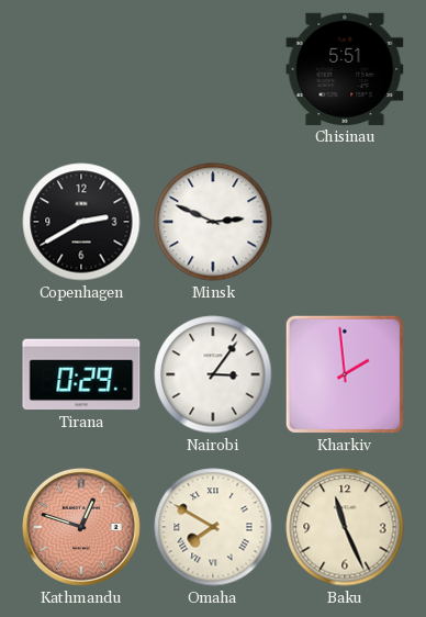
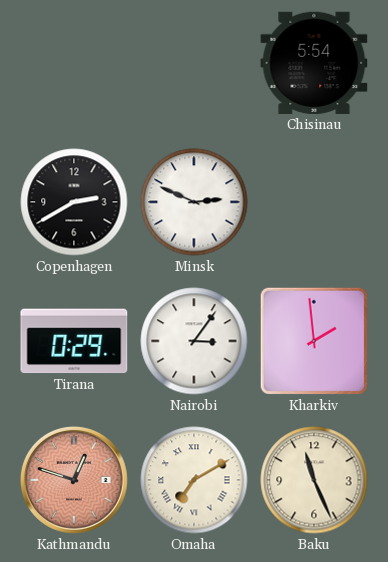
Chisinau: 5:51 -> 5:54
Omaha: 7:50 -> 7:10
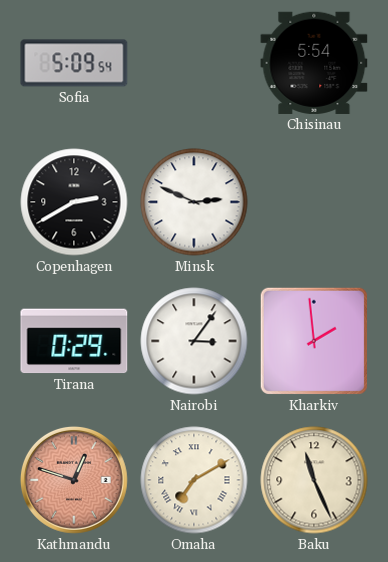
Sofia: none -> 5:09
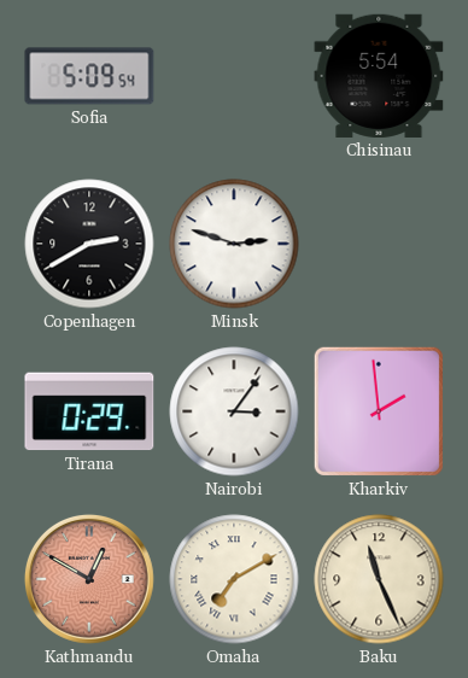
Minsk: 2:49 -> 2:48
Kathmandu: 12:48 -> 12:50
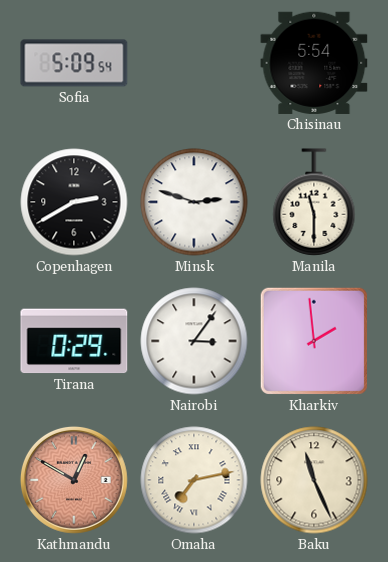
Manila: none -> 11:30
Omaha: 7:10 -> 7:13
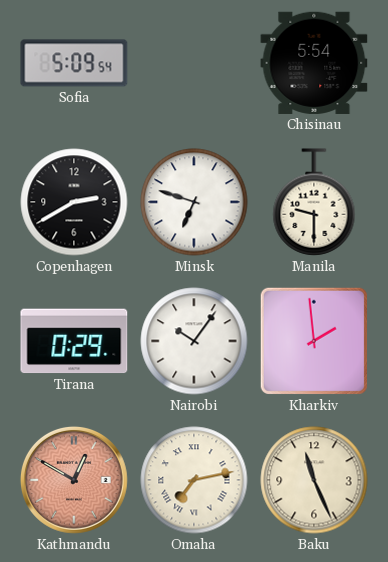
Minsk: 2:48 -> 6:48
Manila: 11:30 -> 9:30
Nairobi: 3:06 -> 10:06
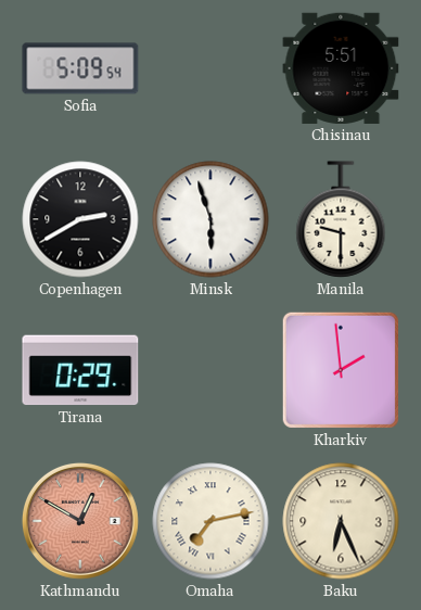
Chisinau: 5:54 -> 5:51
Minsk: 6:48 -> 5:57
Nairobi: 10:06 -> none
Baku: 11:26 -> 6:26
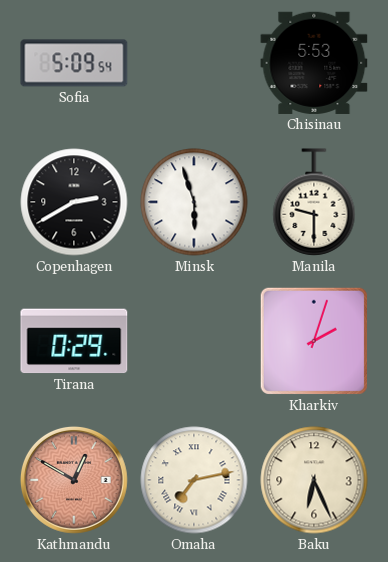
Chisinau: 5:51 -> 5:53
Kharkiv: 1:59 -> 2:03
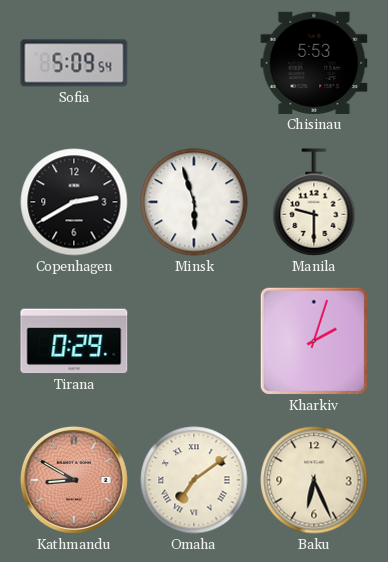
Kathmandu: 12:50 -> 8:50
Omaha: 7:13 -> 7:09
